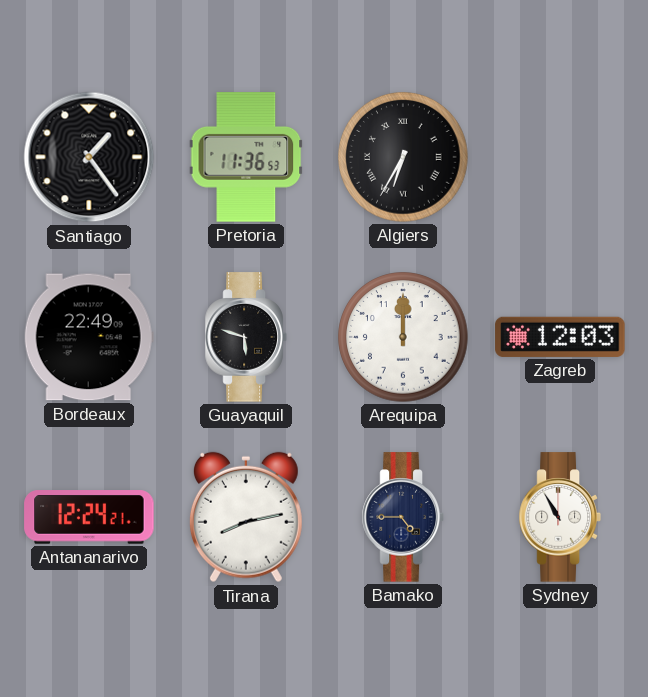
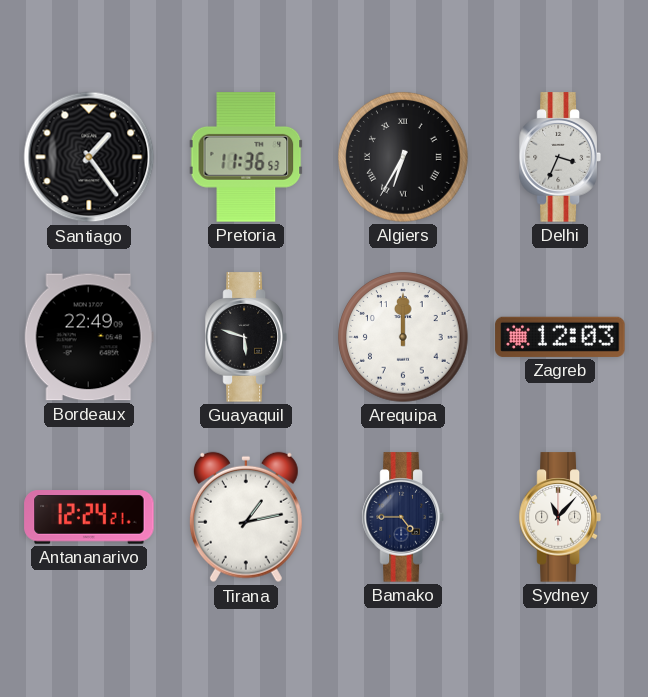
Delhi: none -> 3:34
Tirana: 8:13 -> 1:13
Sydney: 10:55 -> 11:07
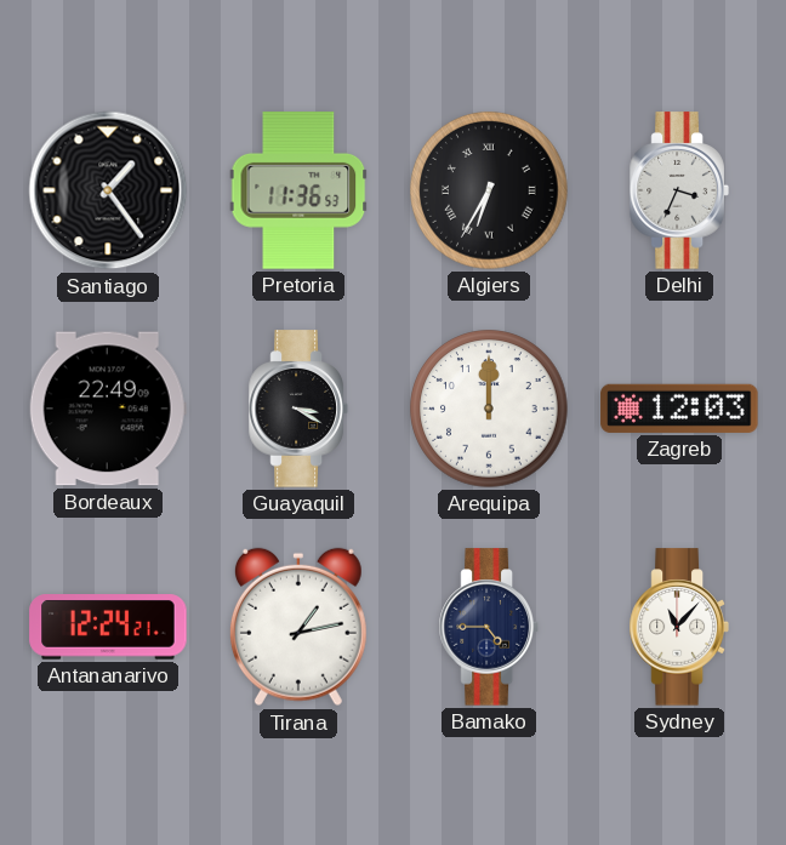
Guayaquil: 5:48 -> 3:20
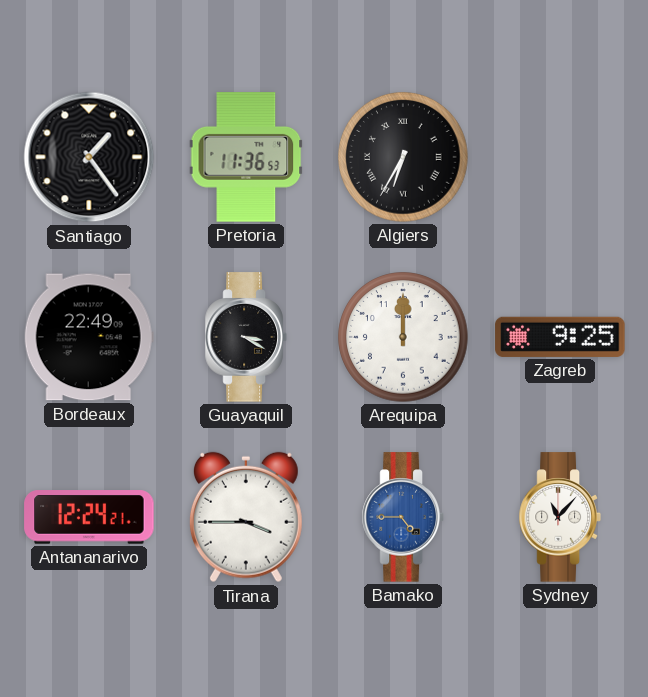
Delhi: 3:34 -> none
Zagreb: 12:03 -> 9:25
Tirana: 1:13 -> 3:45
Bamako dial: navy -> blue
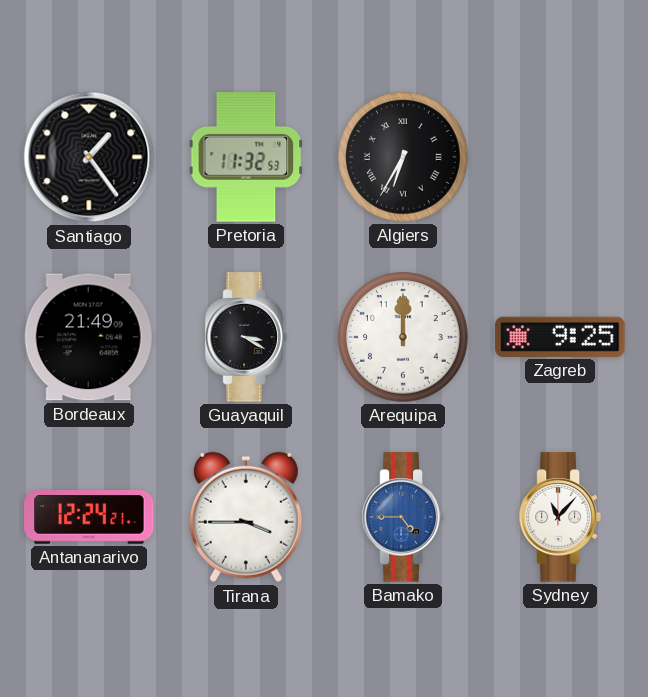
Pretoria: 11:36 -> 11:32
Bordeaux: 22:49 -> 21:49
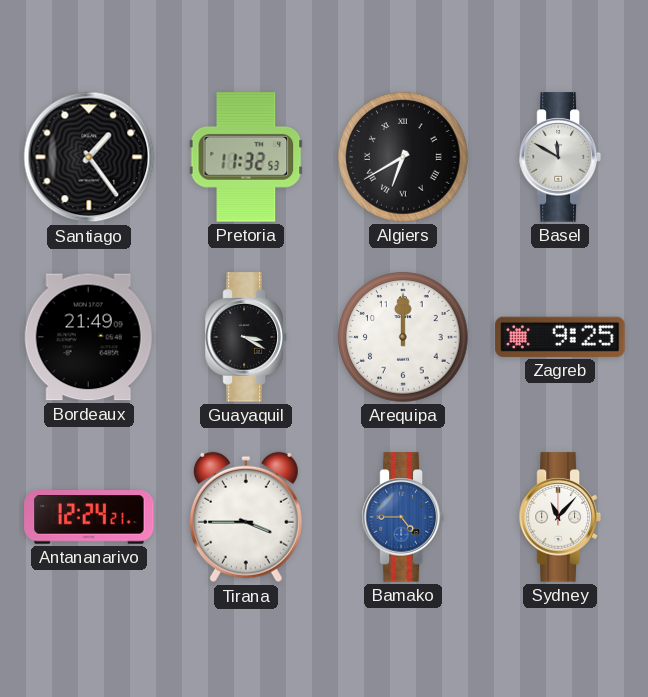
Algiers: 6:35 -> 6:40
Basel: none -> 11:50
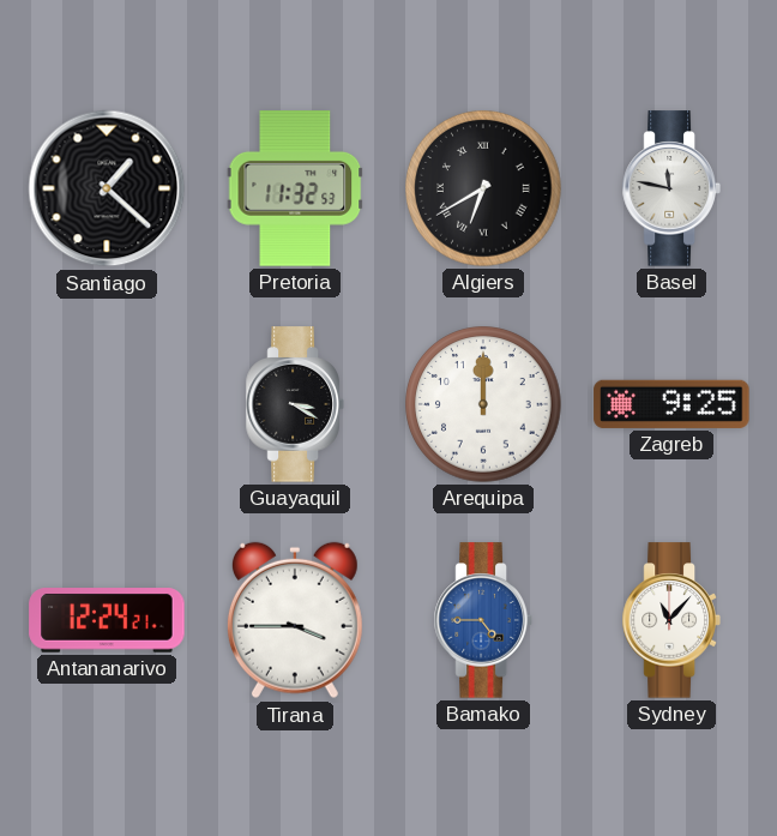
Santiago: 1:24 -> 1:22
Basel: 11:50 -> 11:47
Bordeaux: 21:49 -> none
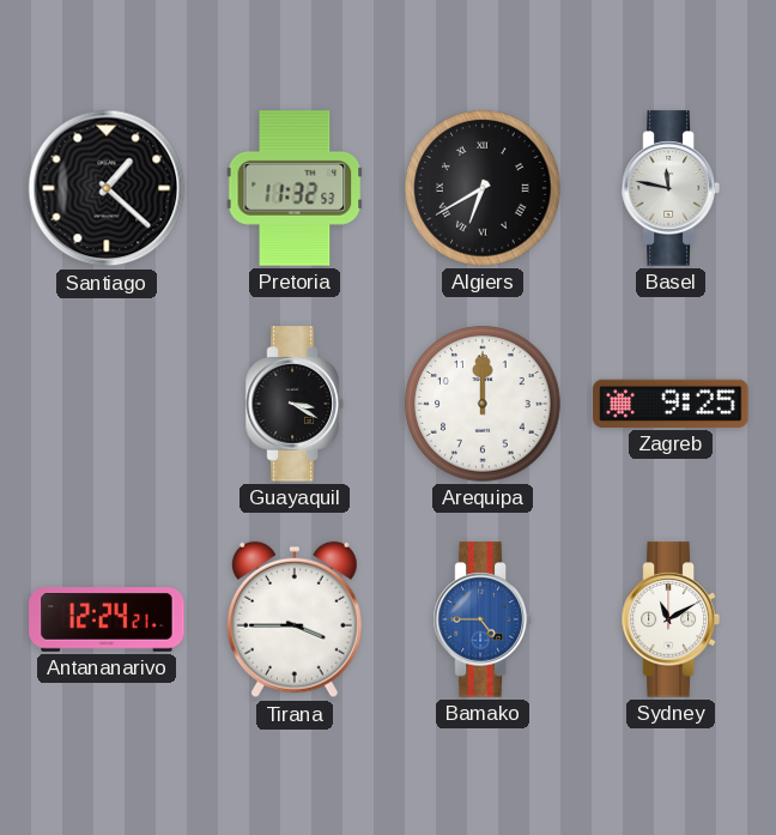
Sydney: 11:07 -> 11:10
